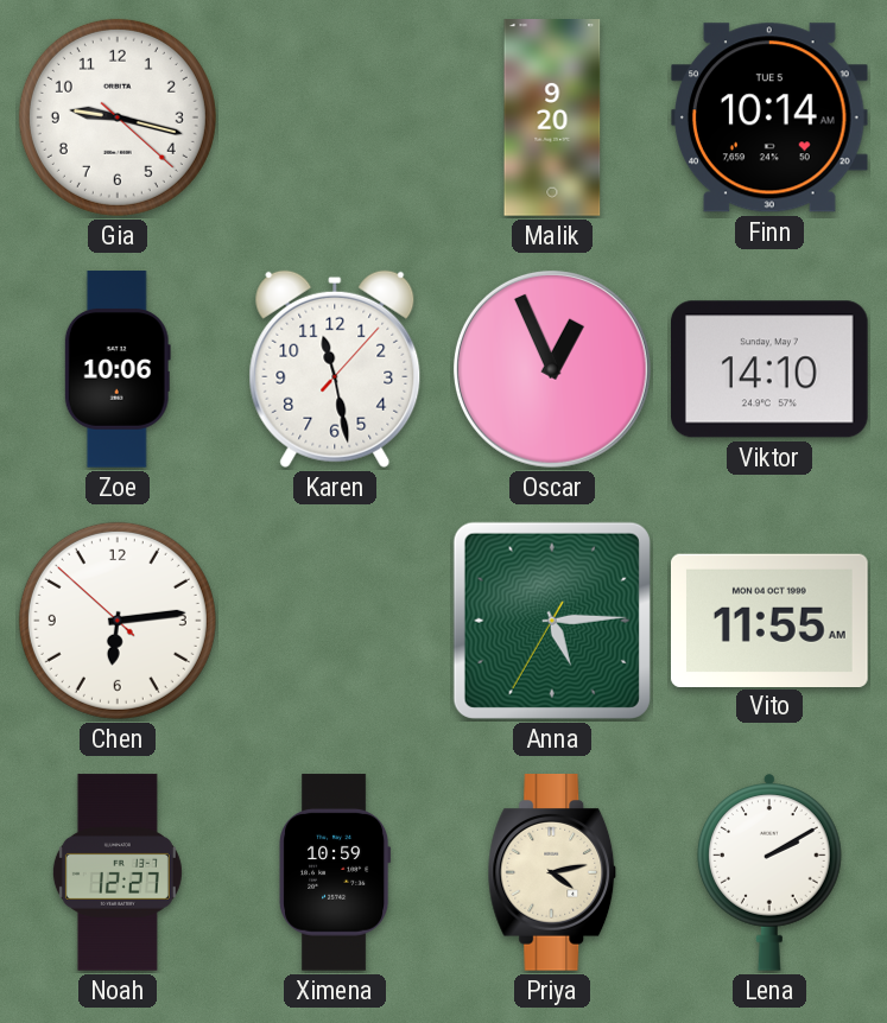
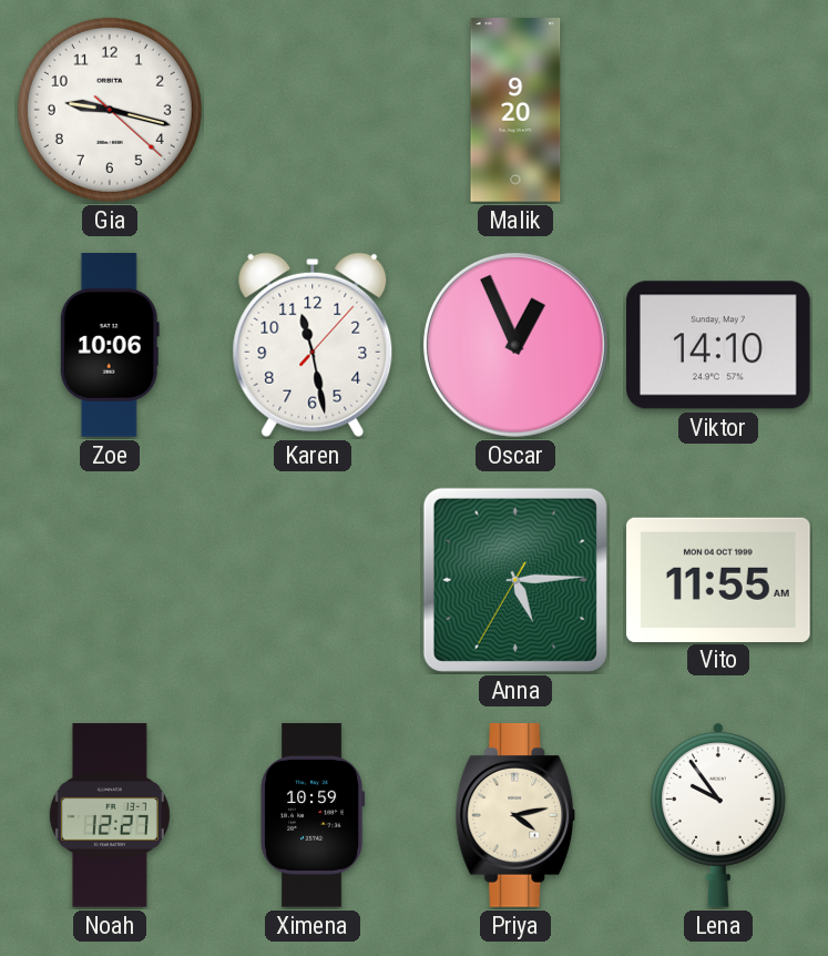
Finn: 10:14 -> none
Chen: 6:13 -> none
Lena: 2:10 -> 9:54
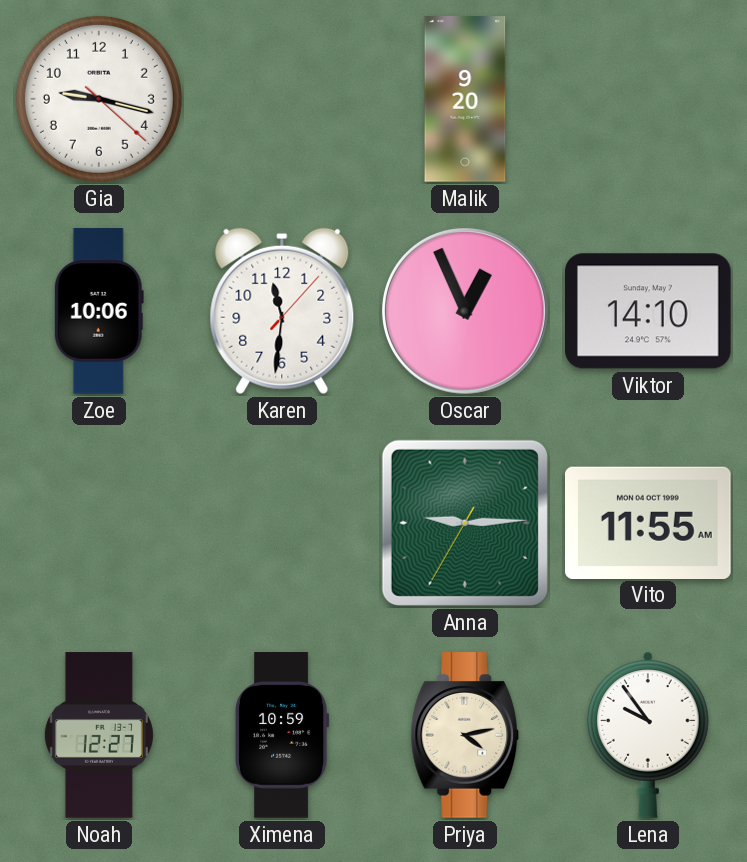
Karen: 11:28 -> 11:31
Anna: 5:14 -> 9:14
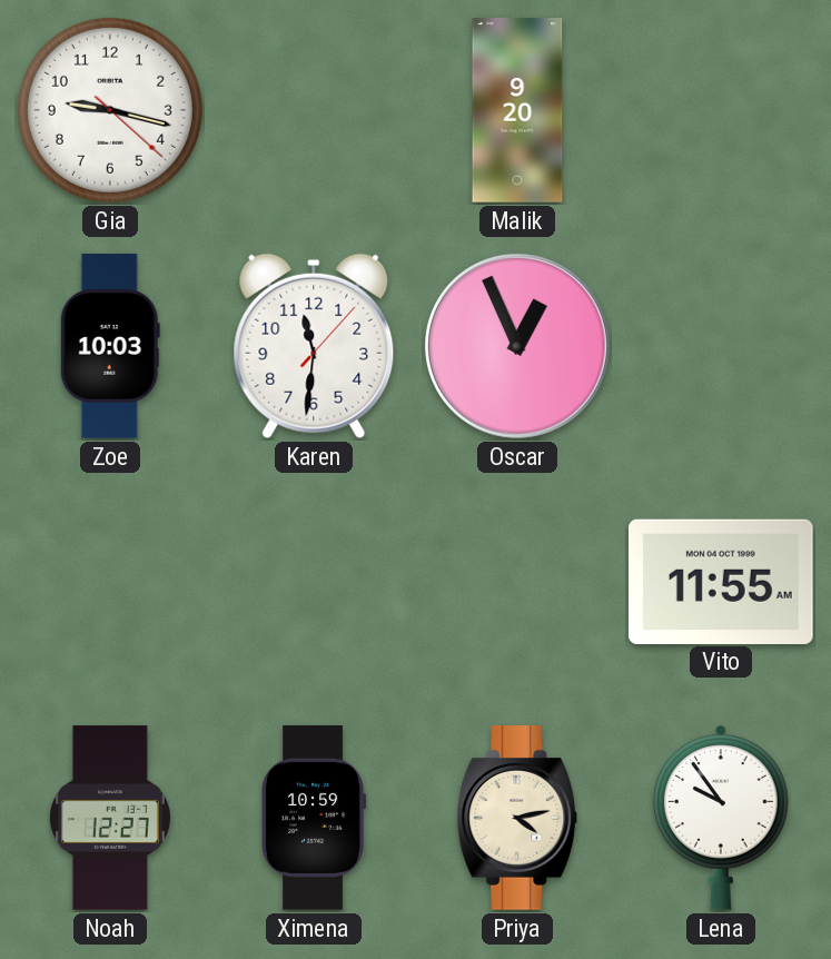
Zoe: 10:06 -> 10:03
Viktor: 14:10 -> none
Anna: 9:14 -> none
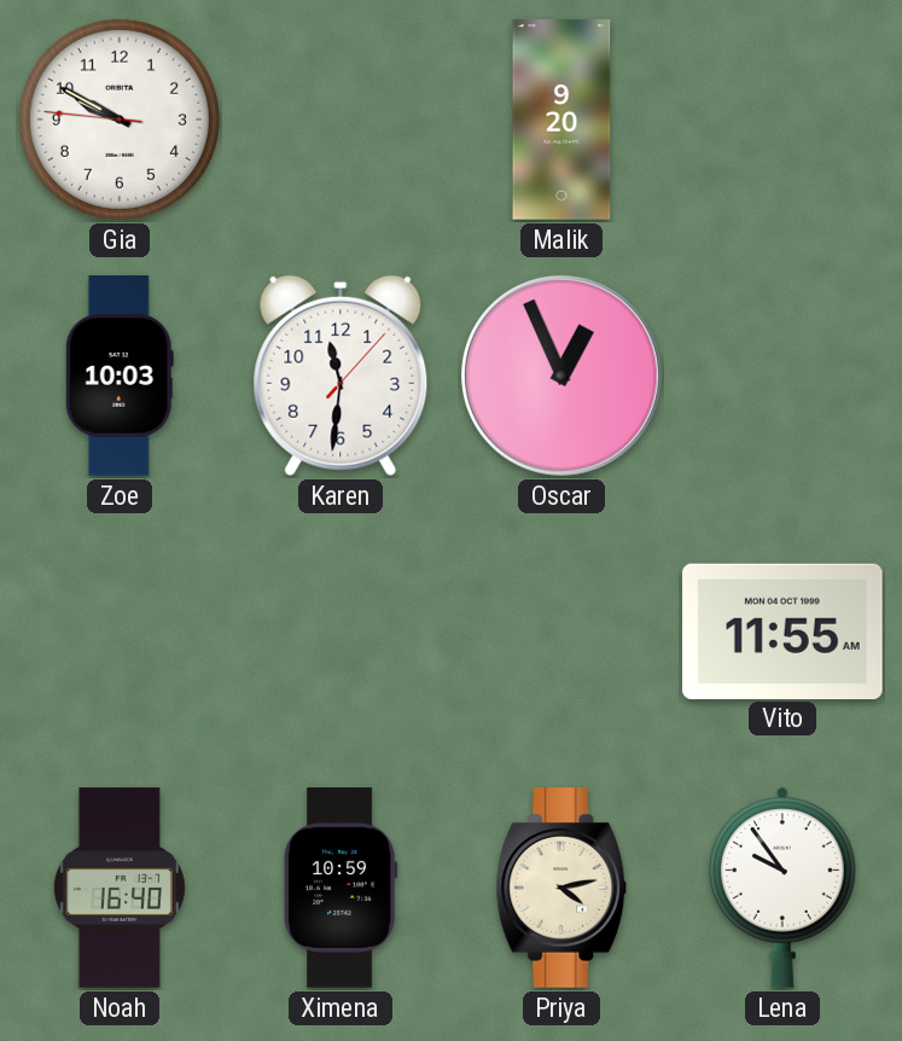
Gia: 9:17 -> 9:49
Noah: 12:27 -> 16:40
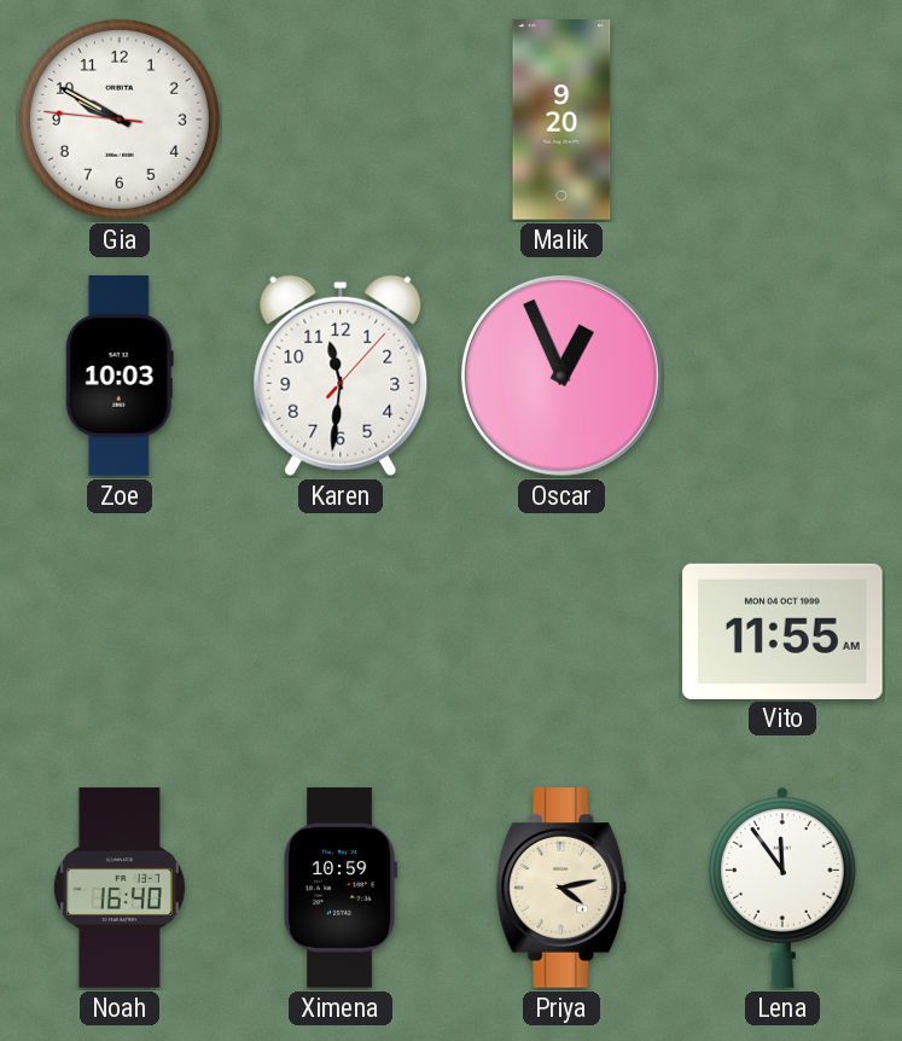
Lena: 9:54 -> 11:54
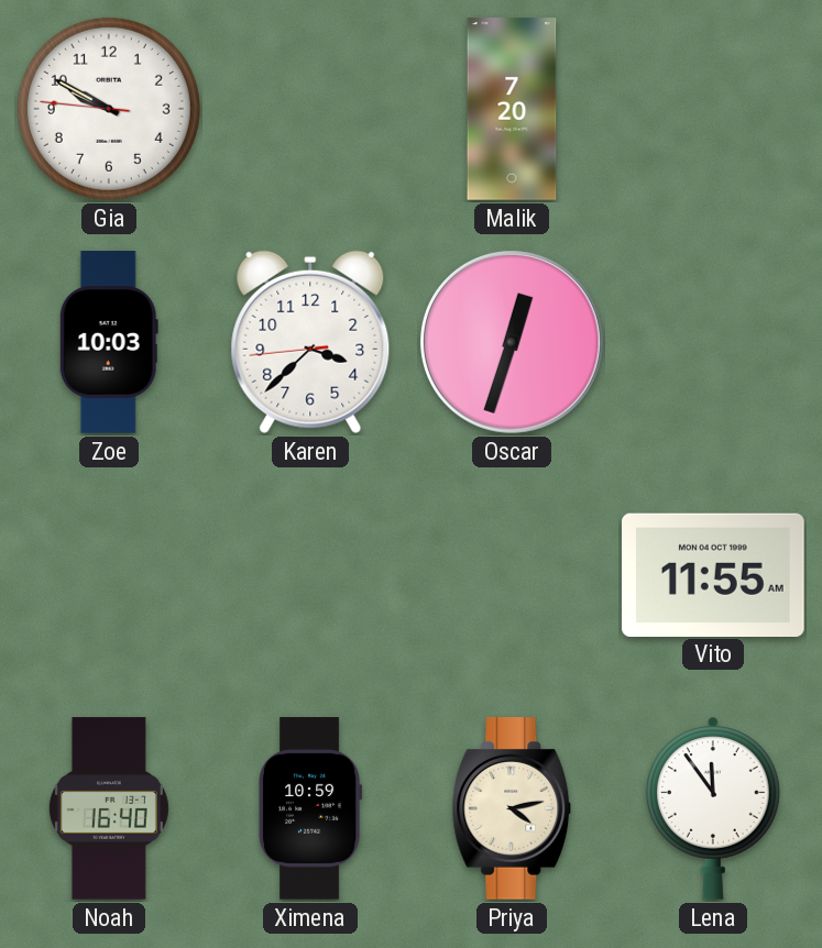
Malik: 9:20 -> 7:20
Karen: 11:31 -> 3:37
Oscar: 12:56 -> 12:33
